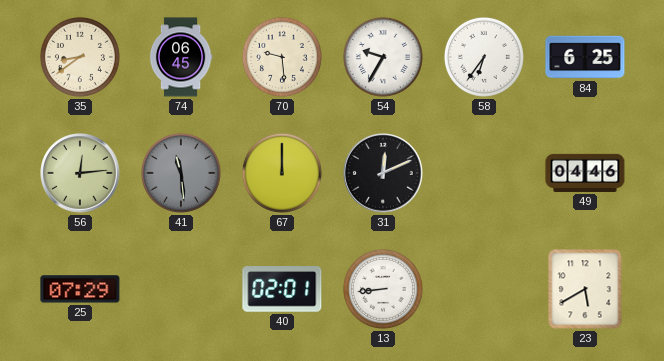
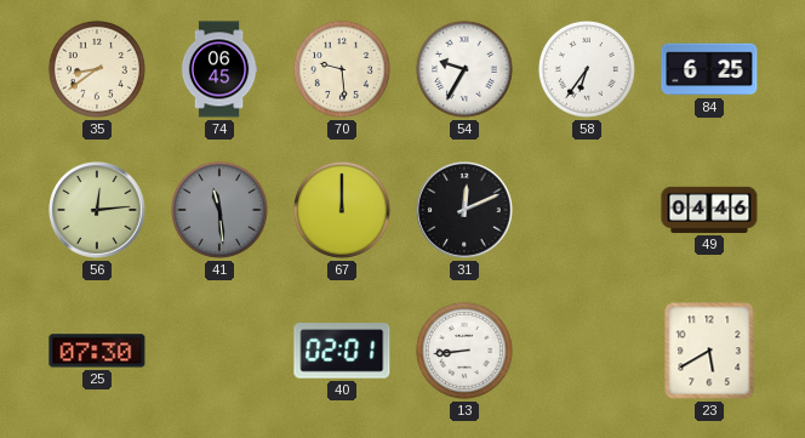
25: 07:29 -> 07:30
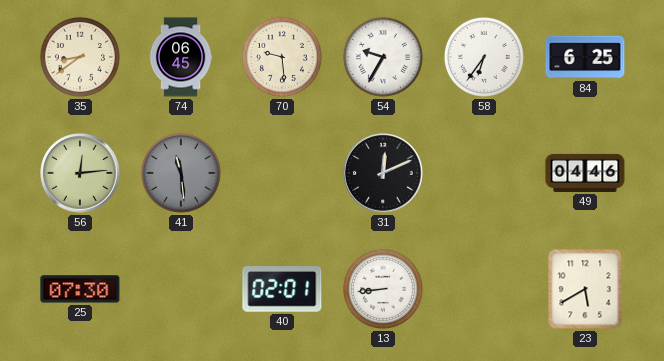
67: 12:00 -> none
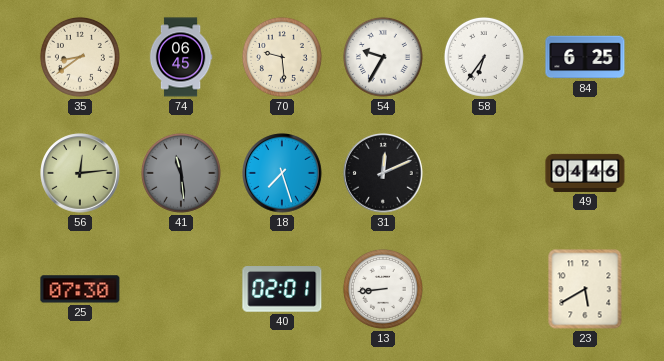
18: none -> 7:27
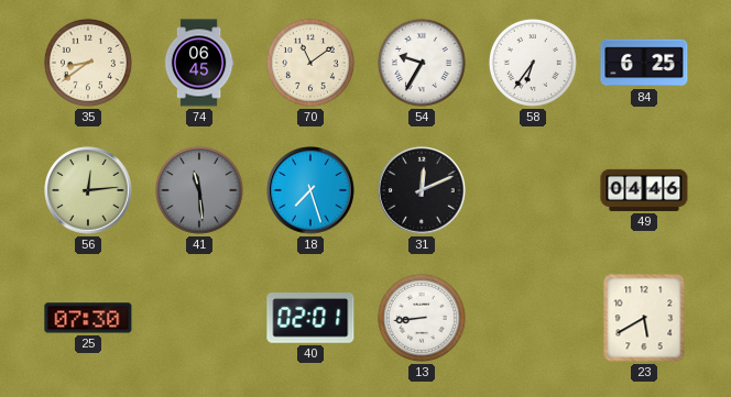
70: 9:29 -> 11:09
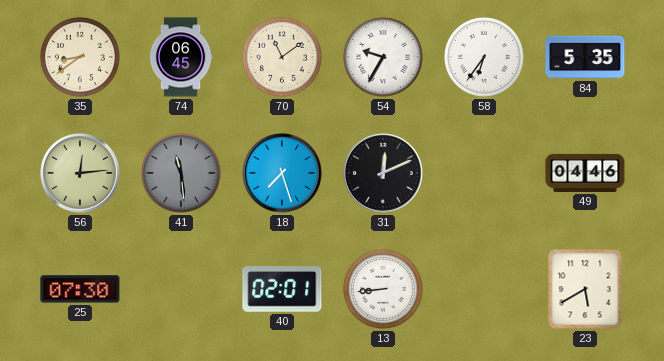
84: 6:25 -> 5:35
